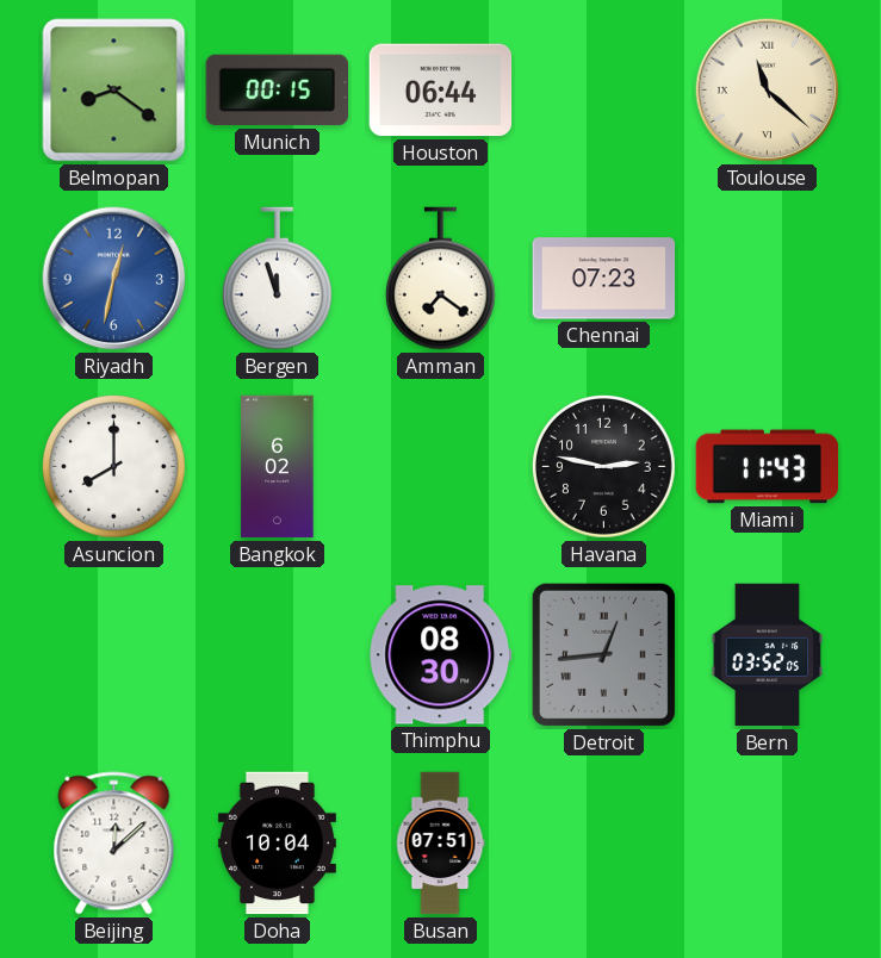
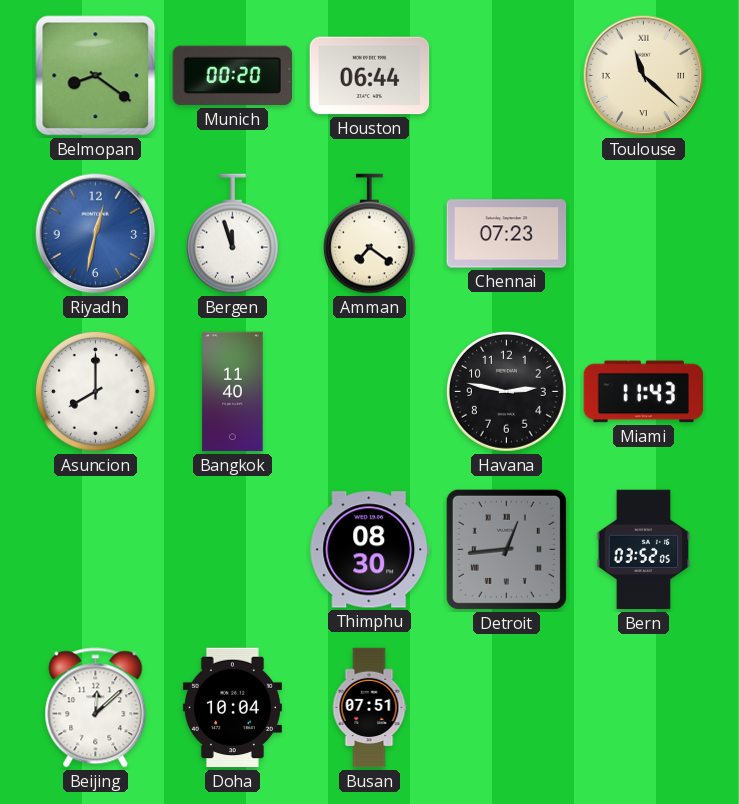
Munich: 00:15 -> 00:20
Bangkok: 6:02 -> 11:40
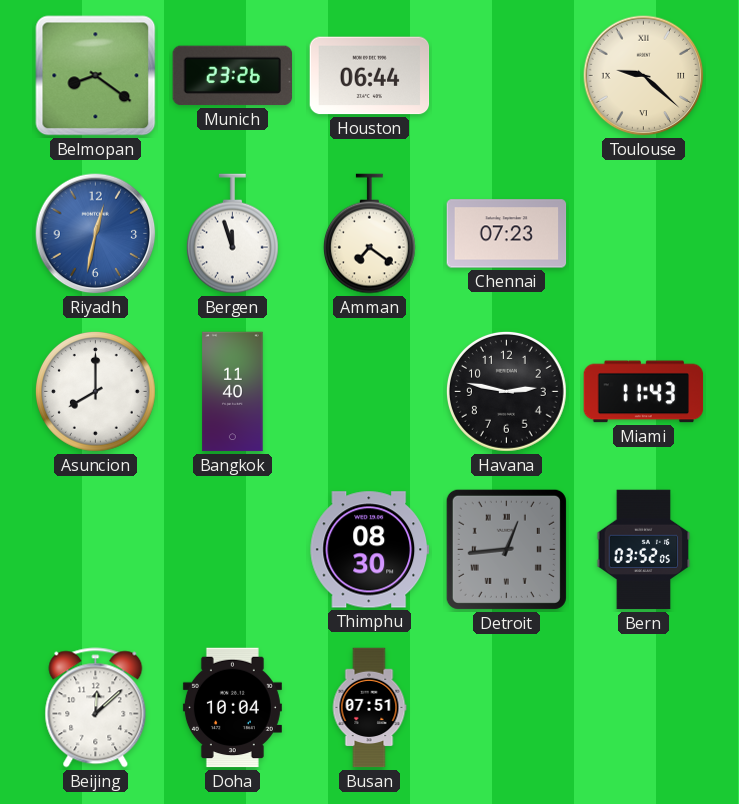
Munich: 00:20 -> 23:26
Toulouse: 11:22 -> 9:22
